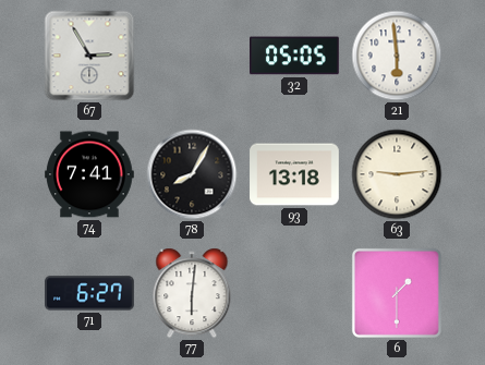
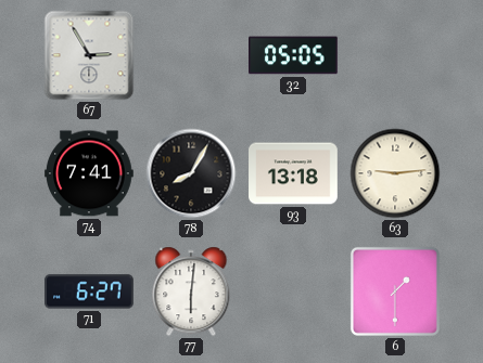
21: 5:59 -> none
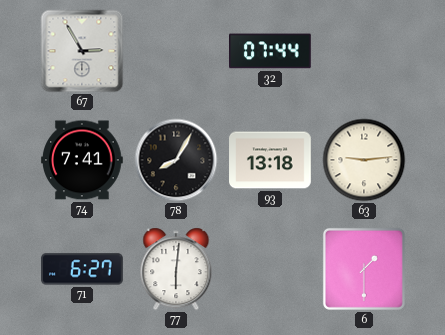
32: 05:05 -> 07:44
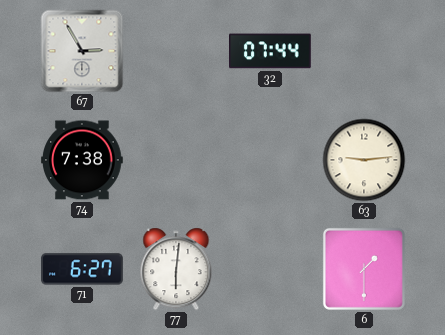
74: 7:41 -> 7:38
78: 8:05 -> none
93: 13:18 -> none
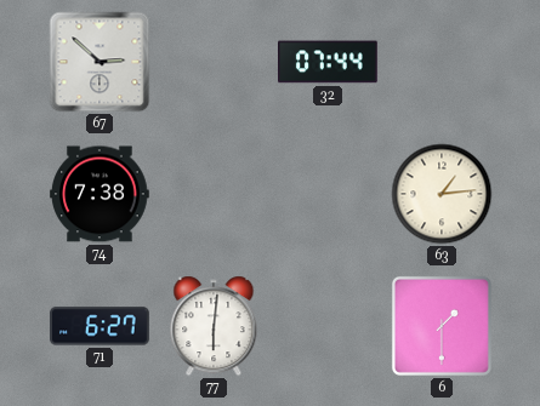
67: 2:55 -> 2:52
63: 9:14 -> 1:14
